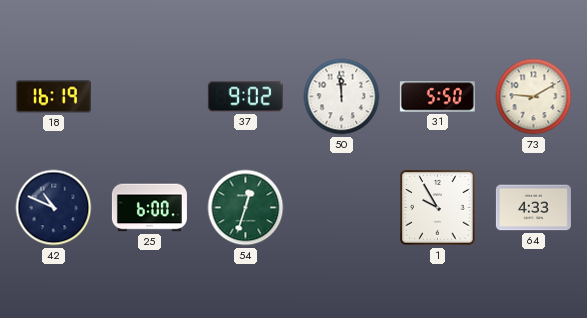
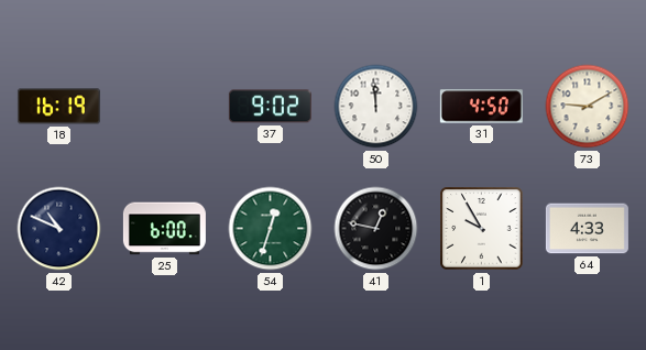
31: 5:50 -> 4:50
41: none -> 12:47
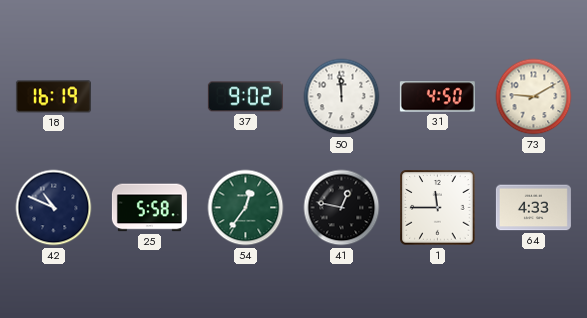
25: 6:00 -> 5:58
54: 12:33 -> 12:36
1: 9:55 -> 11:45
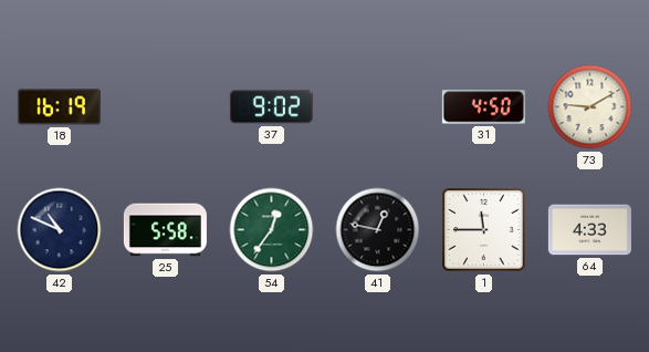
50: 11:59 -> none
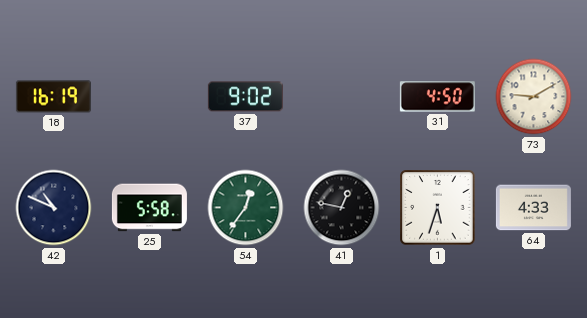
1: 11:45 -> 5:33
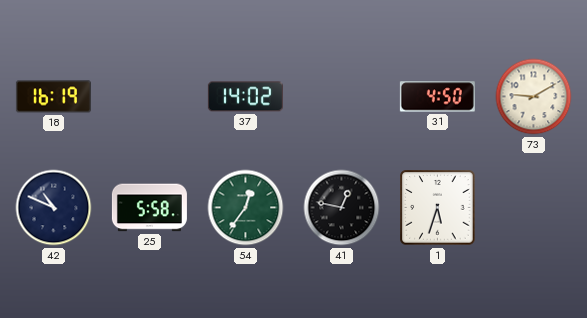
37: 9:02 -> 14:02
64: 4:33 -> none
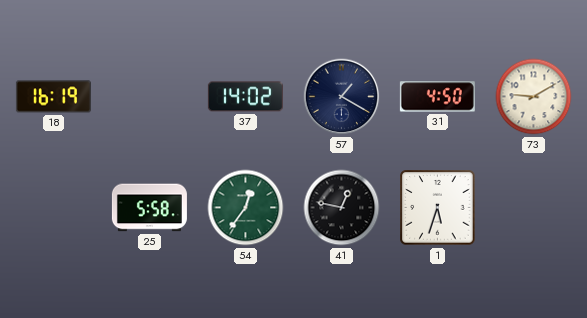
57: none -> 1:20
42: 10:49 -> none
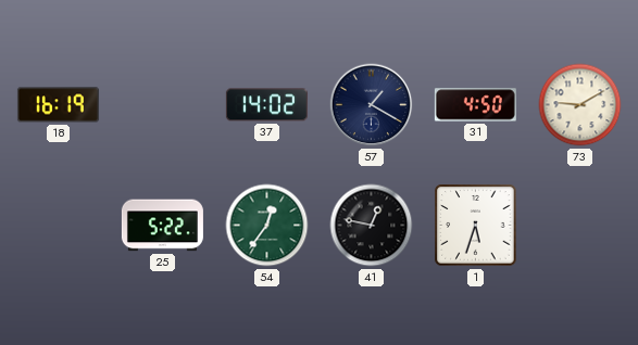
25: 5:58 -> 5:22
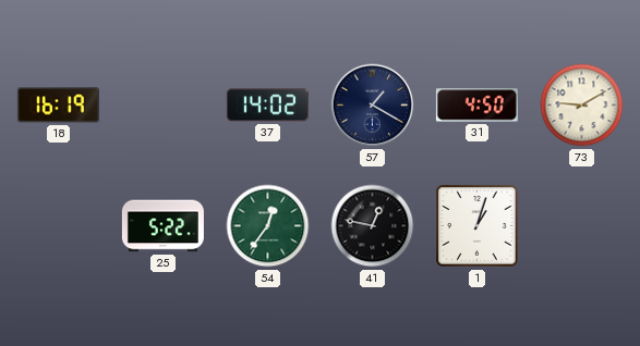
1: 5:33 -> 1:03
